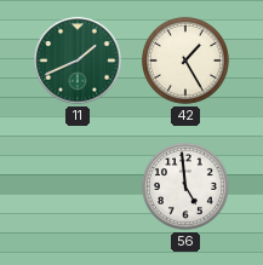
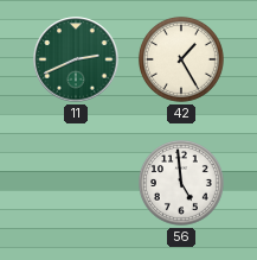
11: 1:41 -> 2:41
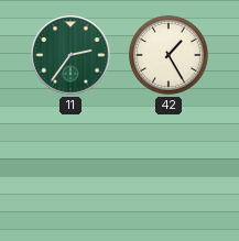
11: 2:41 -> 2:36
56: 4:59 -> none
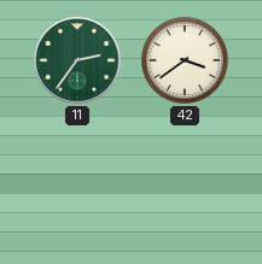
42: 1:25 -> 3:39
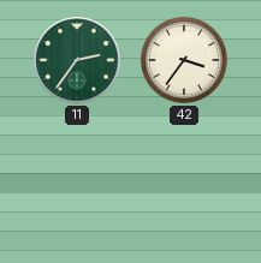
42: 3:39 -> 3:36
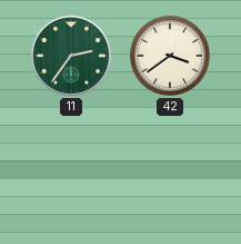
42: 3:36 -> 3:39
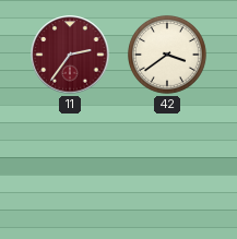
11 dial: green -> burgundy
